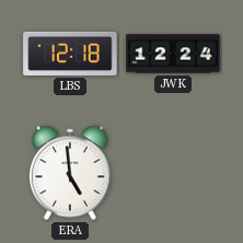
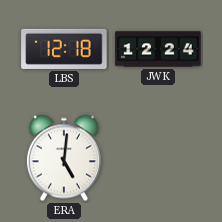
ERA: 4:59 -> 5:01
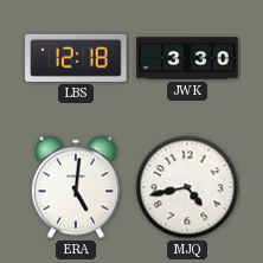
JWK: 12:24 -> 3:30
MJQ: none -> 4:43
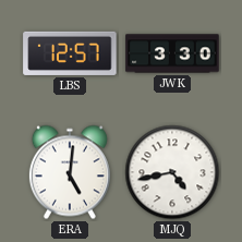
LBS: 12:18 -> 12:57
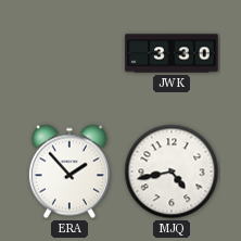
LBS: 12:57 -> none
ERA: 5:01 -> 1:53
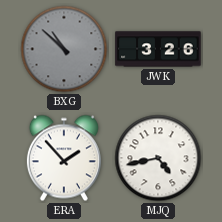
BXG: none -> 10:52
JWK: 3:30 -> 3:26
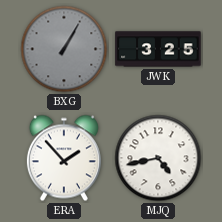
BXG: 10:52 -> 1:05
JWK: 3:26 -> 3:25
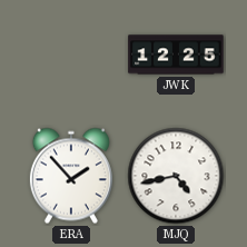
BXG: 1:05 -> none
JWK: 3:25 -> 12:25
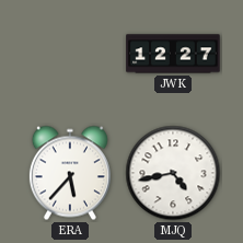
JWK: 12:25 -> 12:27
ERA: 1:53 -> 5:37
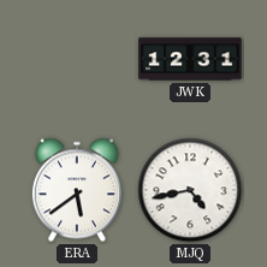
JWK: 12:27 -> 12:31
ERA: 5:37 -> 5:39
